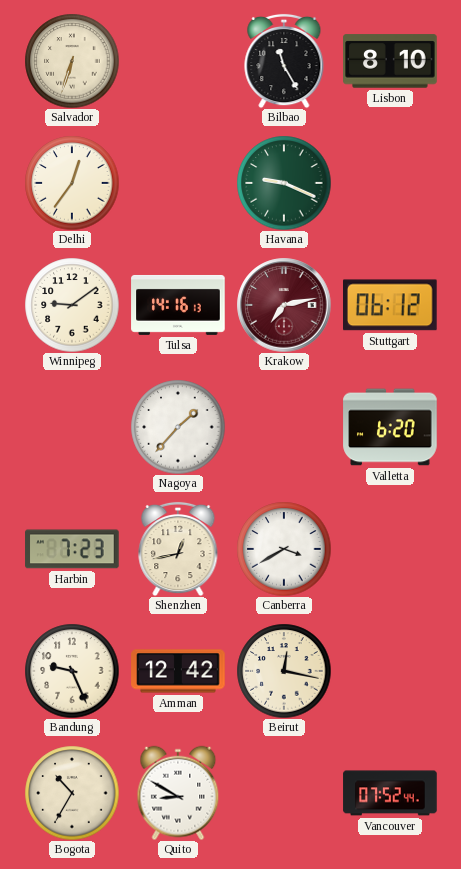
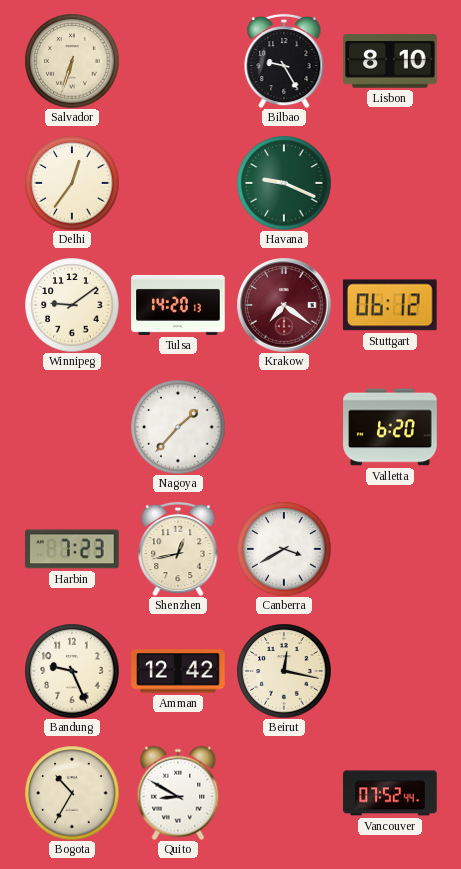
Bilbao: 11:25 -> 9:25
Tulsa: 14:16 -> 14:20
Krakow: 7:13 -> 7:21
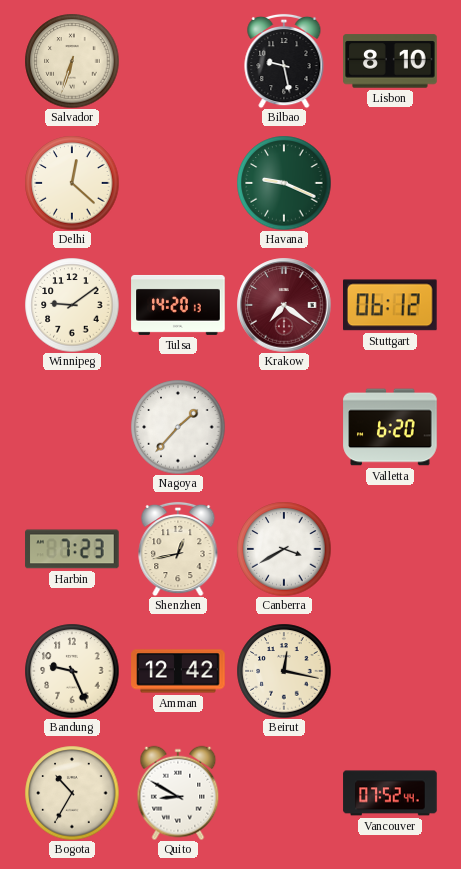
Bilbao: 9:25 -> 9:28
Delhi: 12:36 -> 12:22
